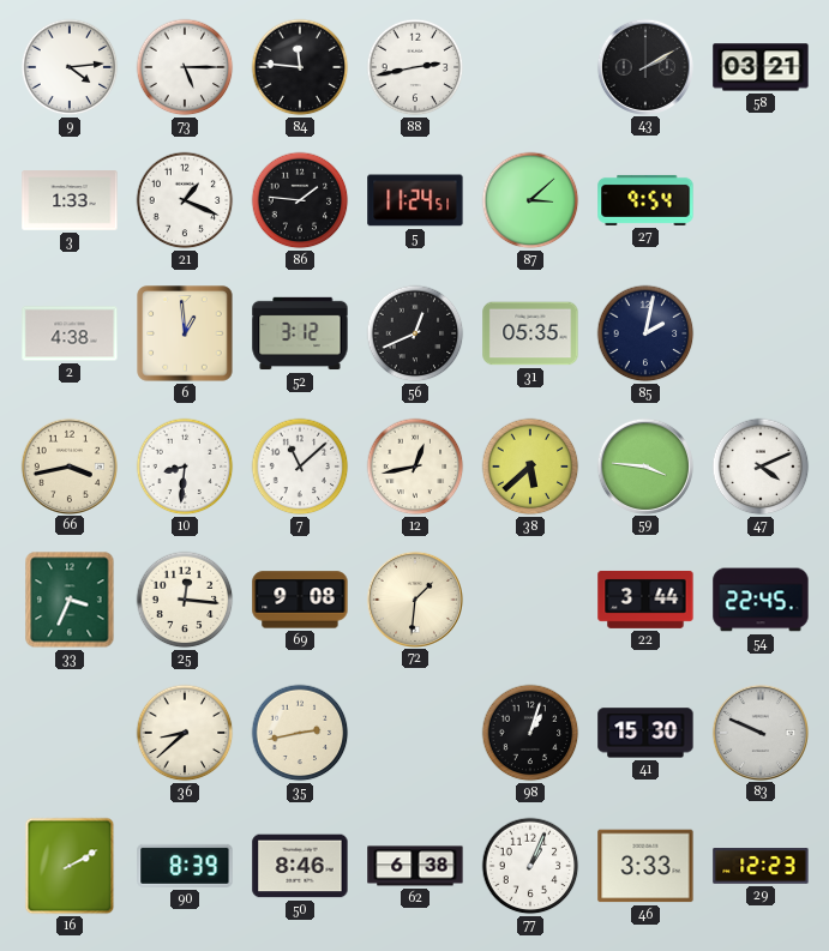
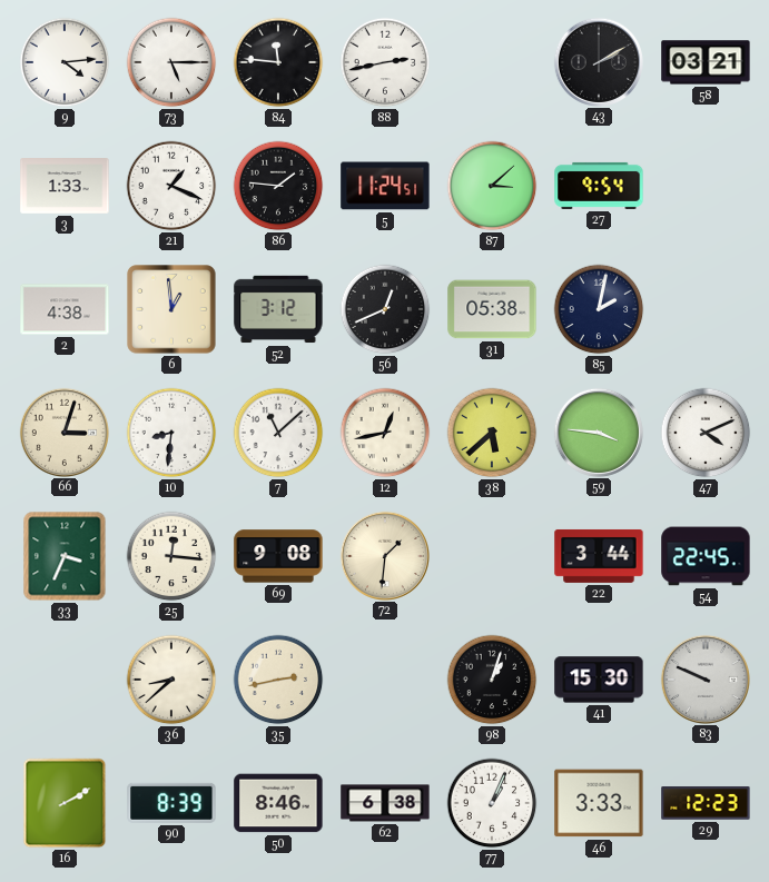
31: 05:35 -> 05:38
66: 3:43 -> 3:03
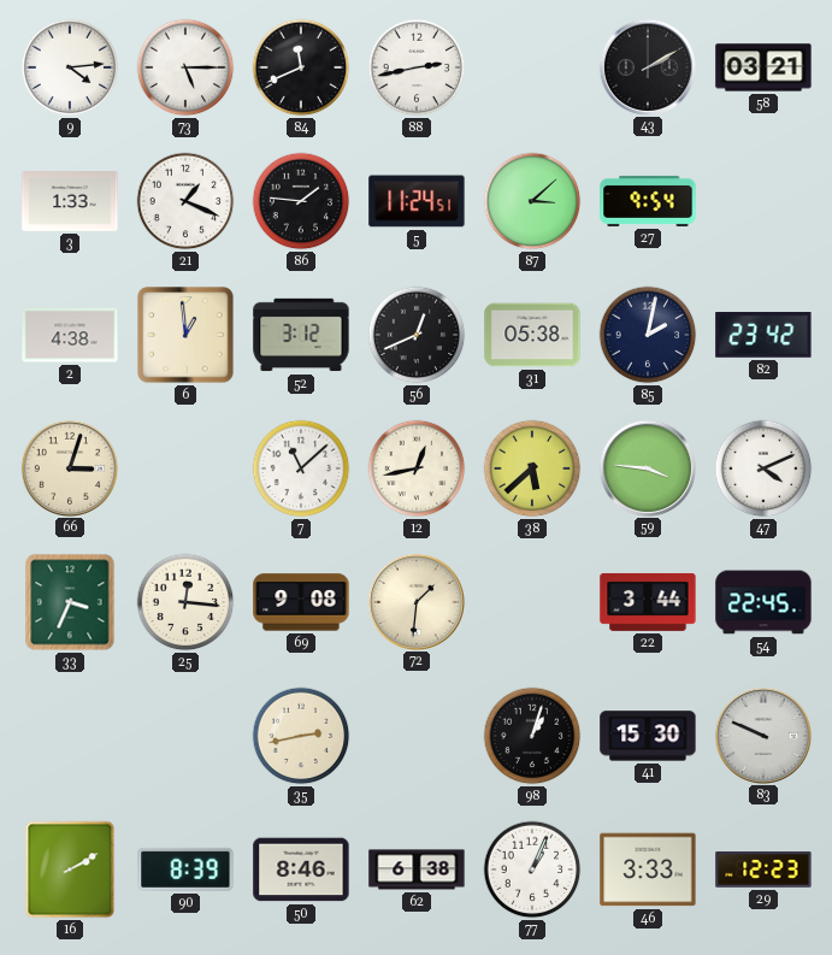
84: 11:46 -> 11:41
82: none -> 23:42
10: 8:31 -> none
36: 8:38 -> none
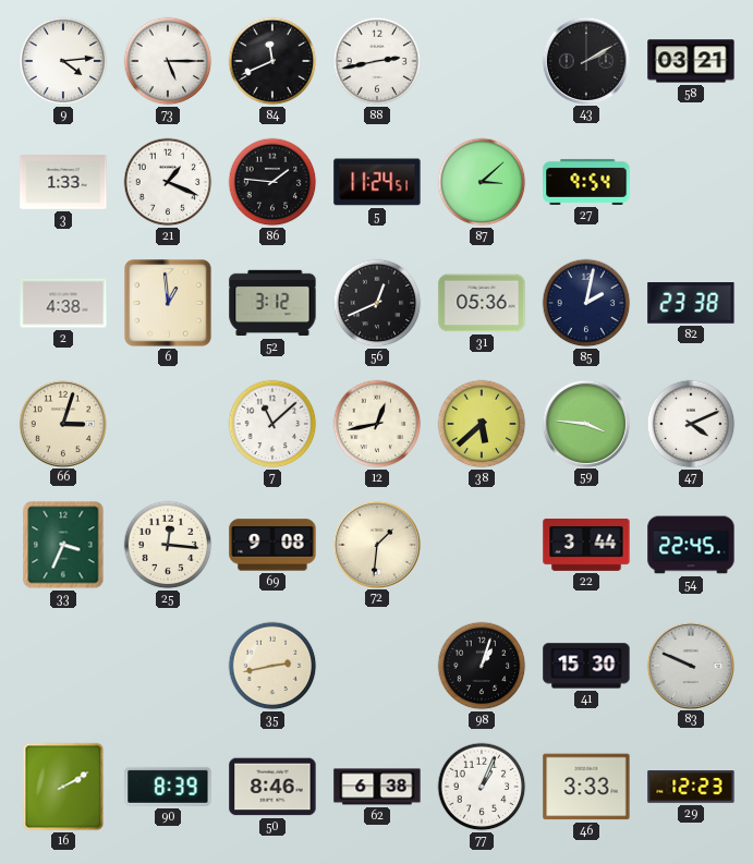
31: 05:38 -> 05:36
82: 23:42 -> 23:38
